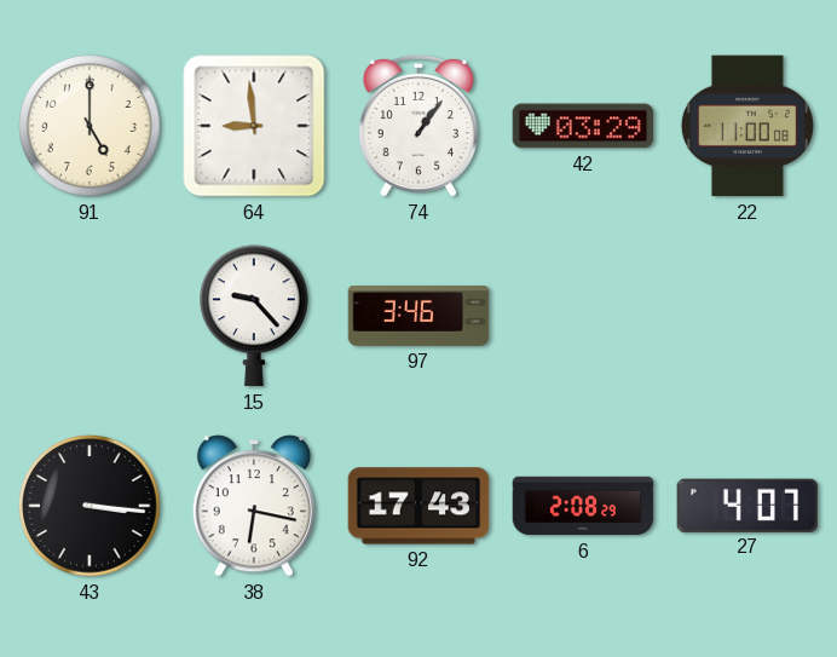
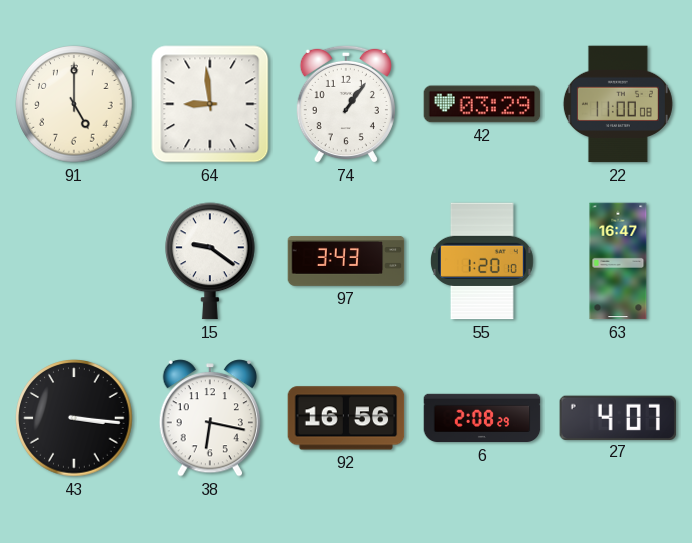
15: 9:23 -> 9:21
97: 3:46 -> 3:43
55: none -> 1:20
63: none -> 16:47
92: 17:43 -> 16:56
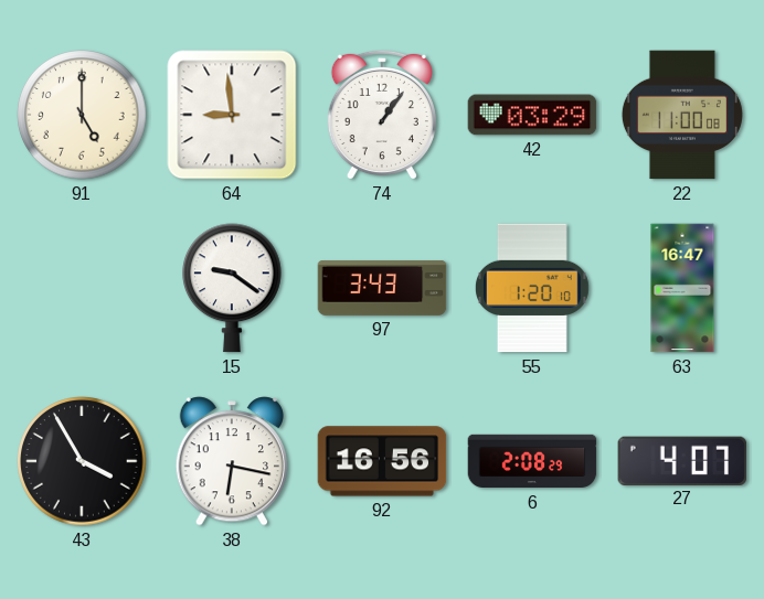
43: 3:16 -> 3:55
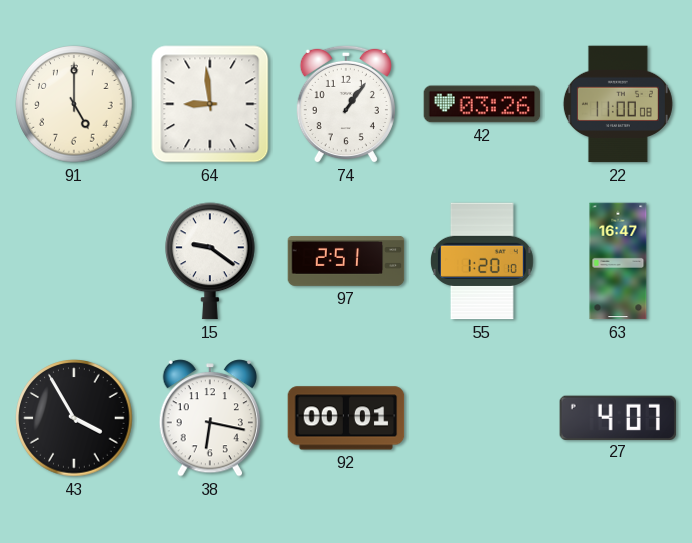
42: 03:29 -> 03:26
97: 3:43 -> 2:51
92: 16:56 -> 00:01
6: 2:08 -> none
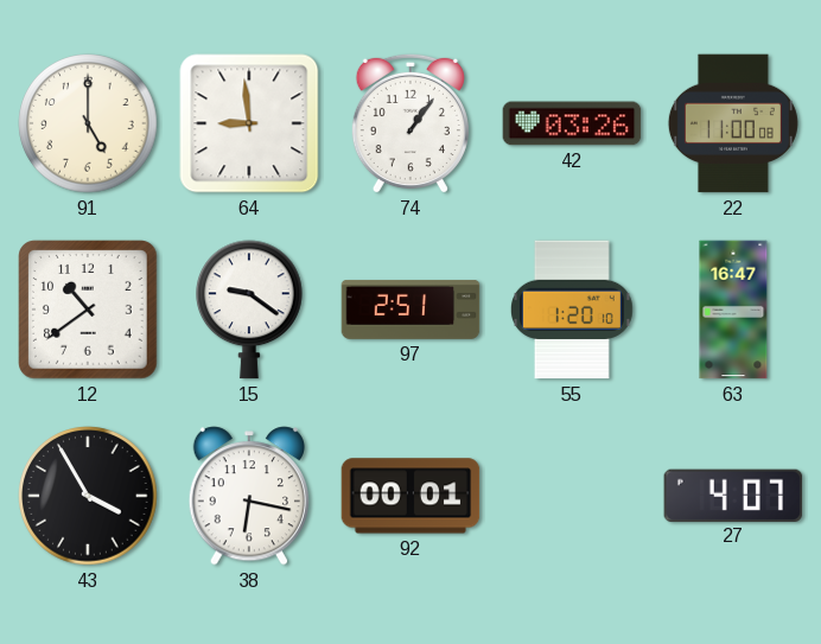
12: none -> 10:39
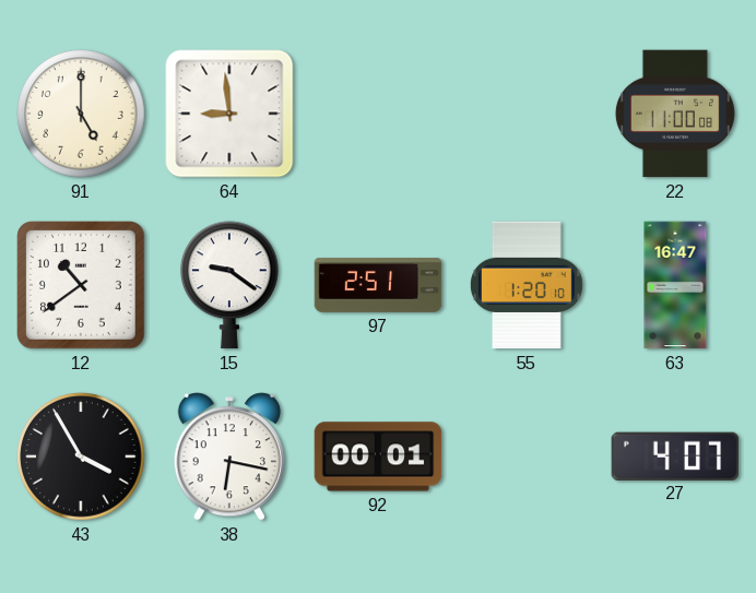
74: 1:06 -> none
42: 03:26 -> none
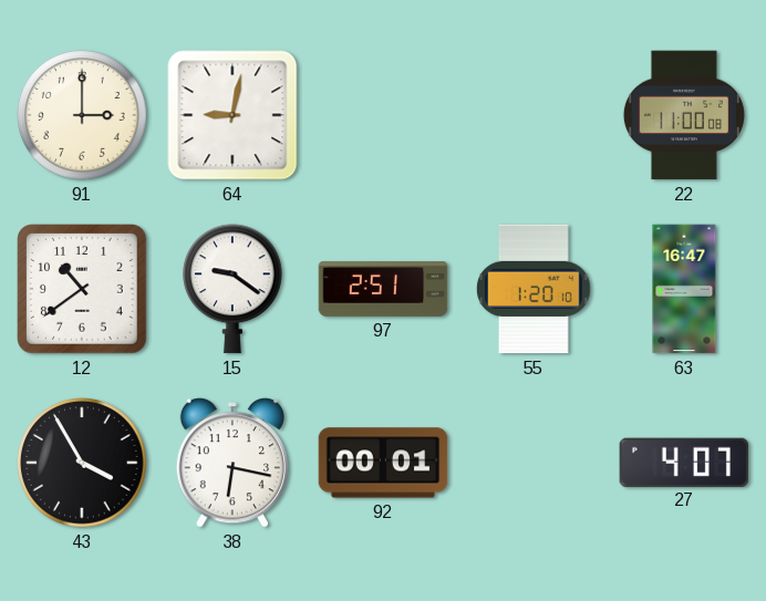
91: 5:00 -> 3:00
64: 8:59 -> 9:02
